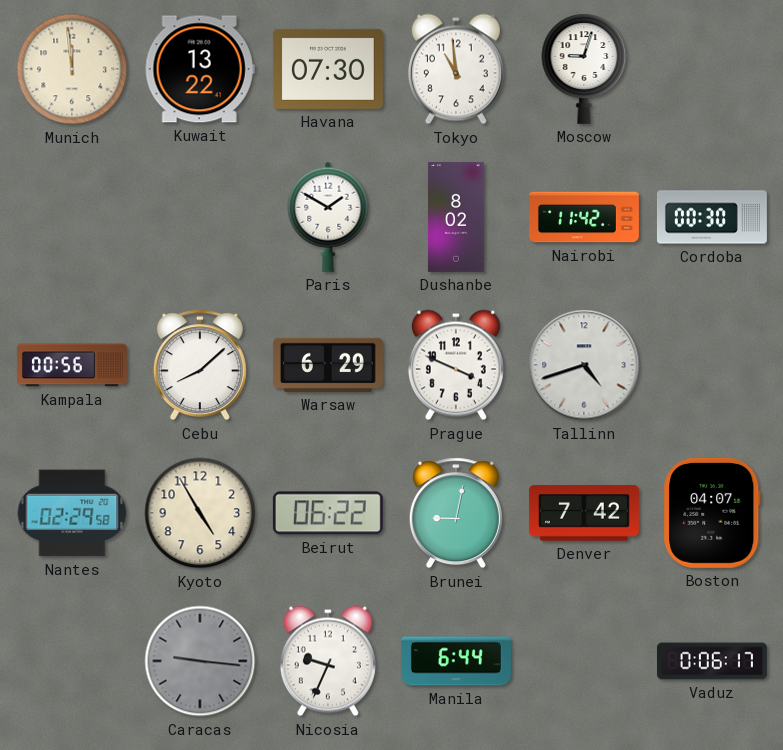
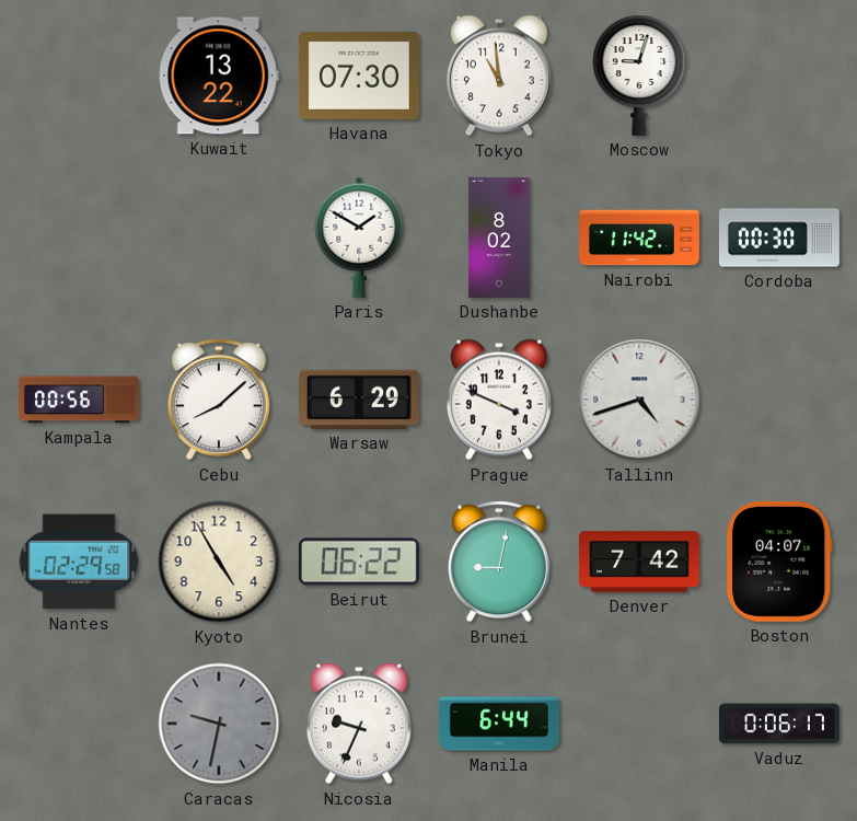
Munich: 11:59 -> none
Caracas: 9:16 -> 9:32
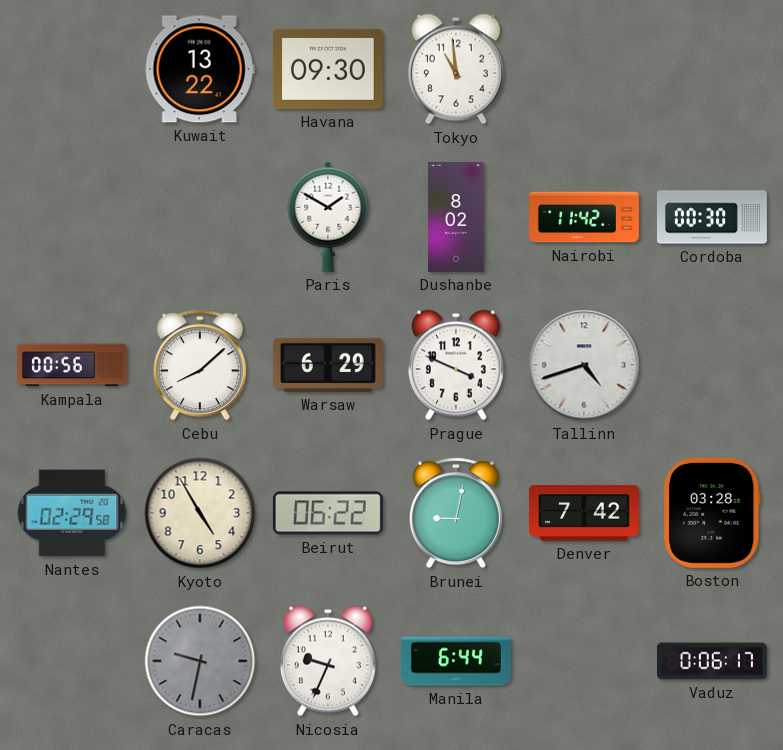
Havana: 07:30 -> 09:30
Moscow: 9:03 -> none
Boston: 04:07 -> 03:28
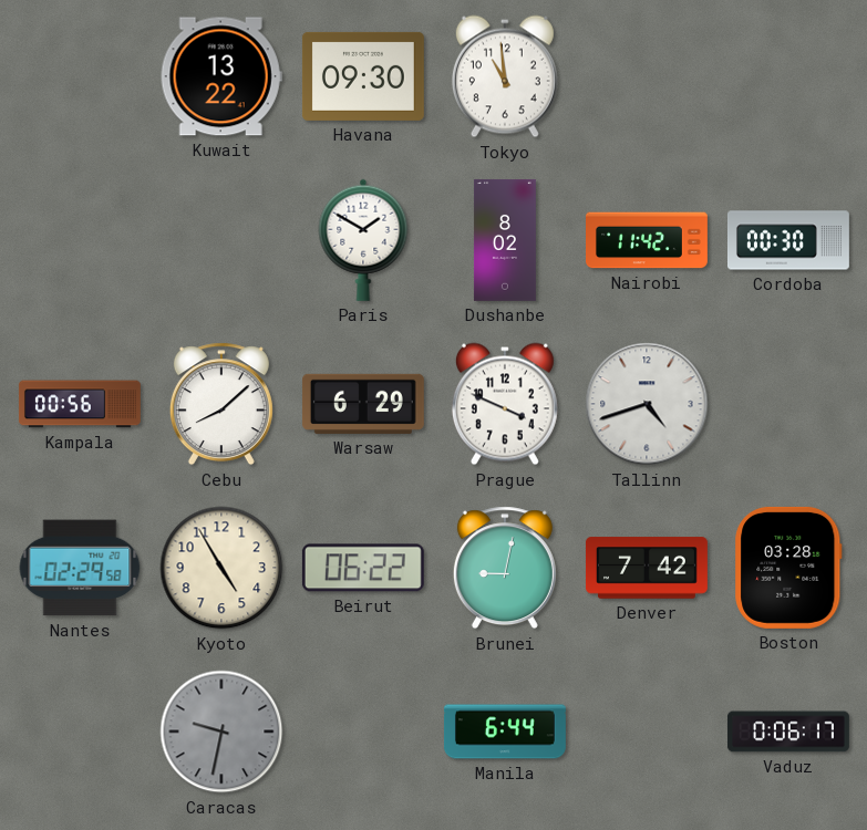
Nicosia: 9:34 -> none
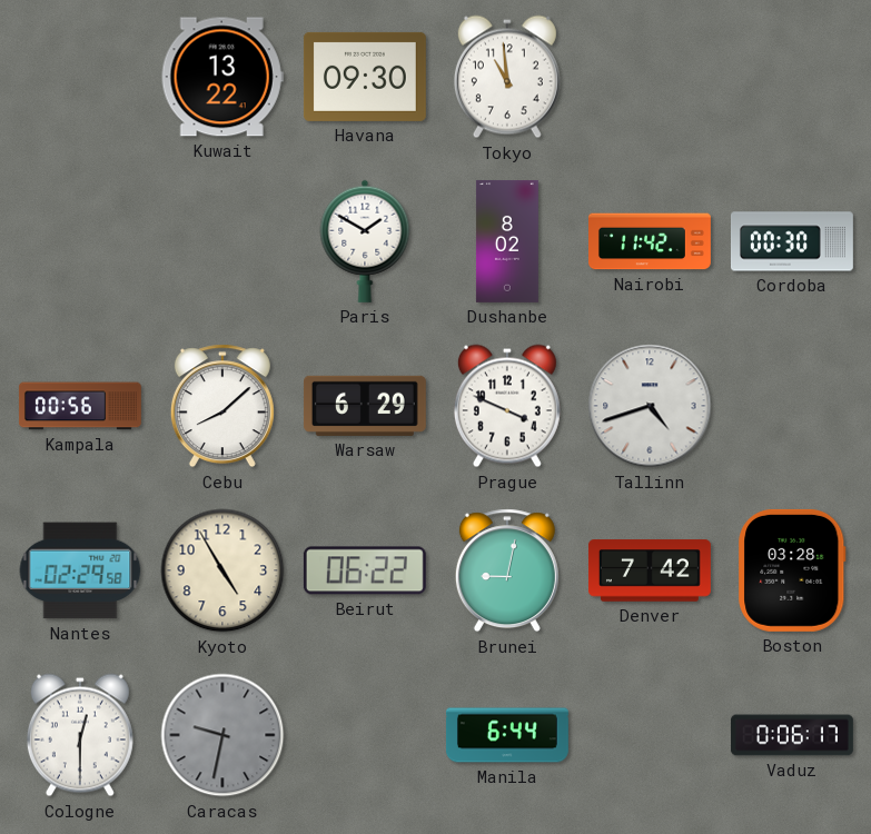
Cologne: none -> 12:30
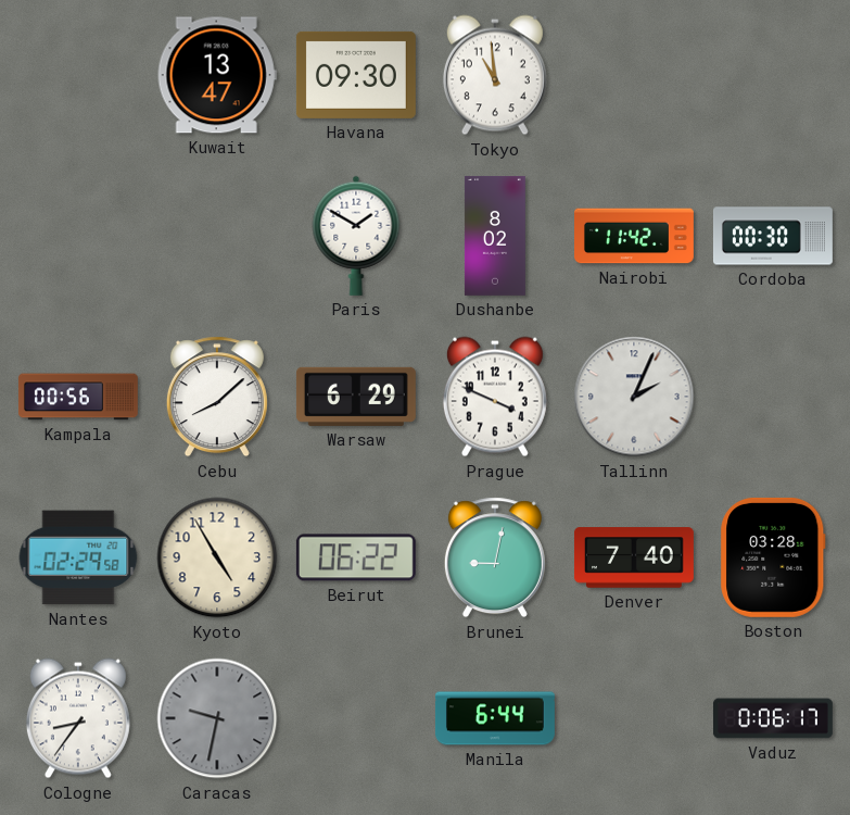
Kuwait: 13:22 -> 13:47
Tallinn: 4:42 -> 2:04
Denver: 7:42 -> 7:40
Cologne: 12:30 -> 8:36
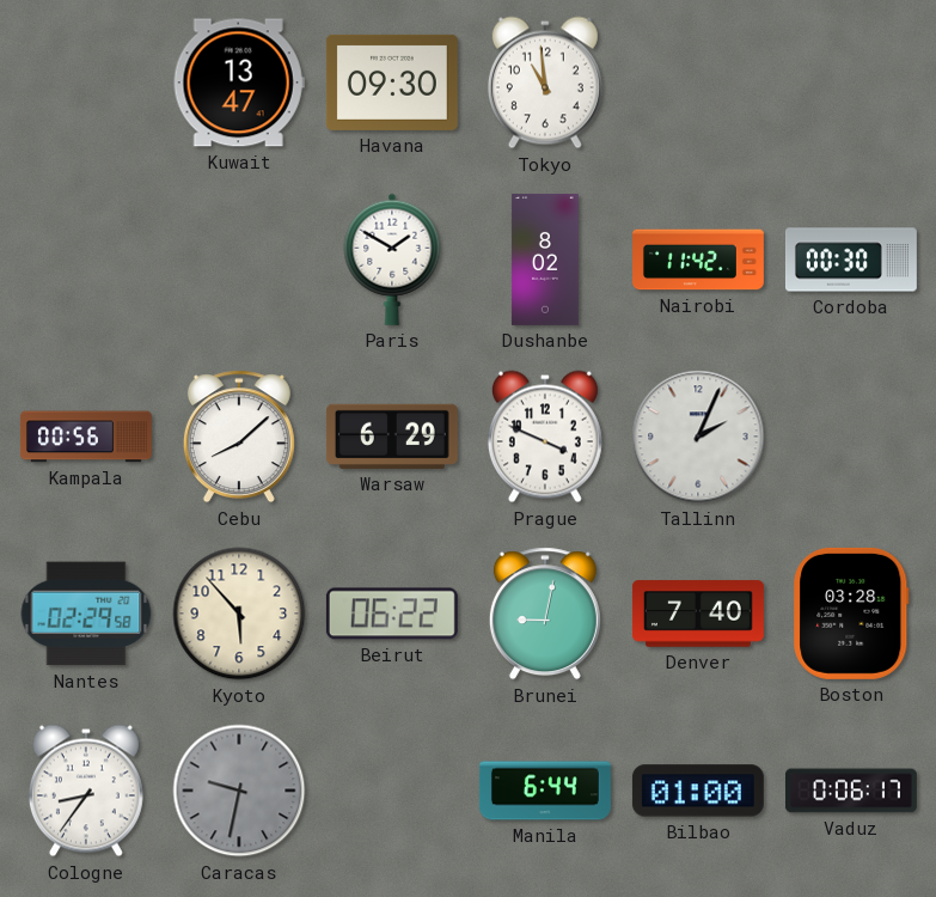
Kyoto: 4:55 -> 5:53
Bilbao: none -> 01:00
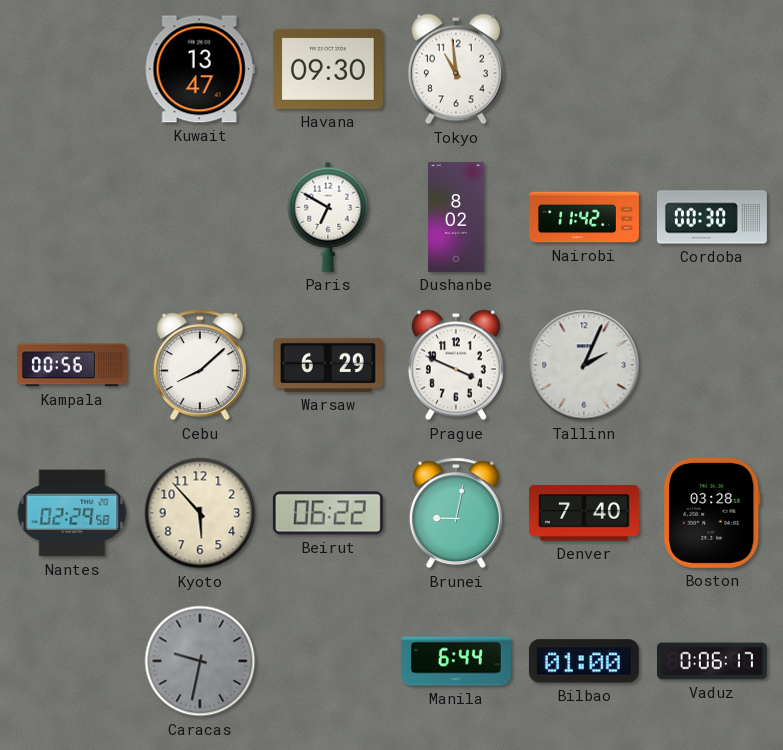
Paris: 1:50 -> 6:50
Cologne: 8:36 -> none
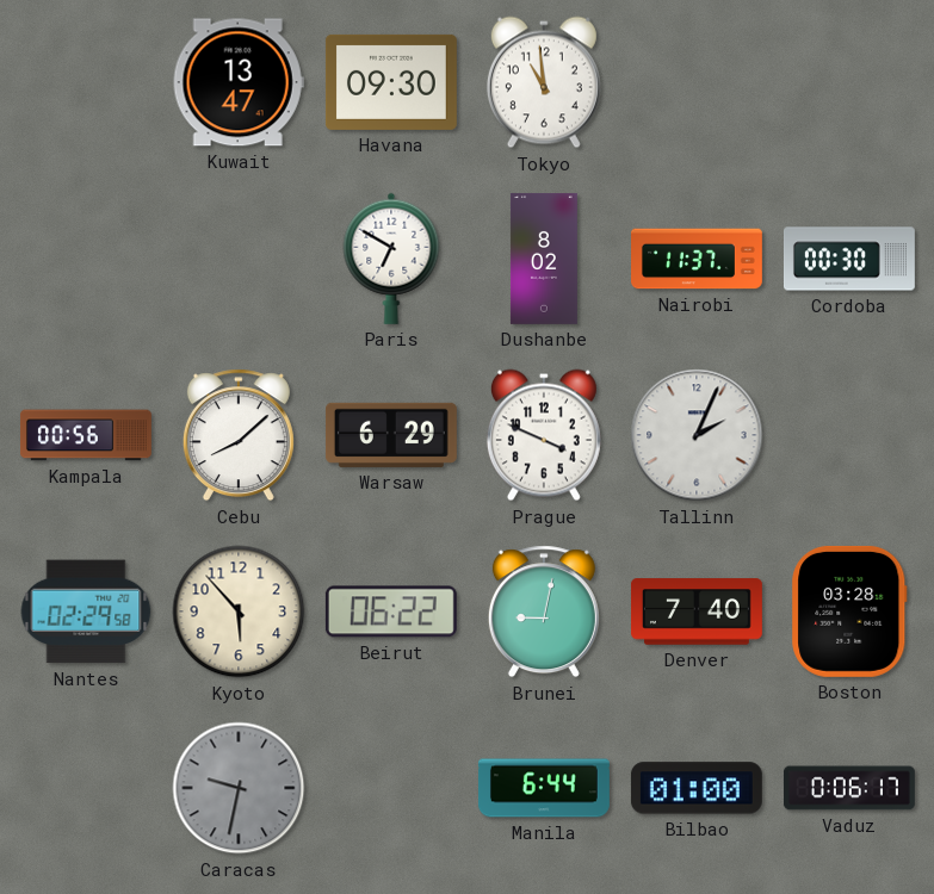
Nairobi: 11:42 -> 11:37
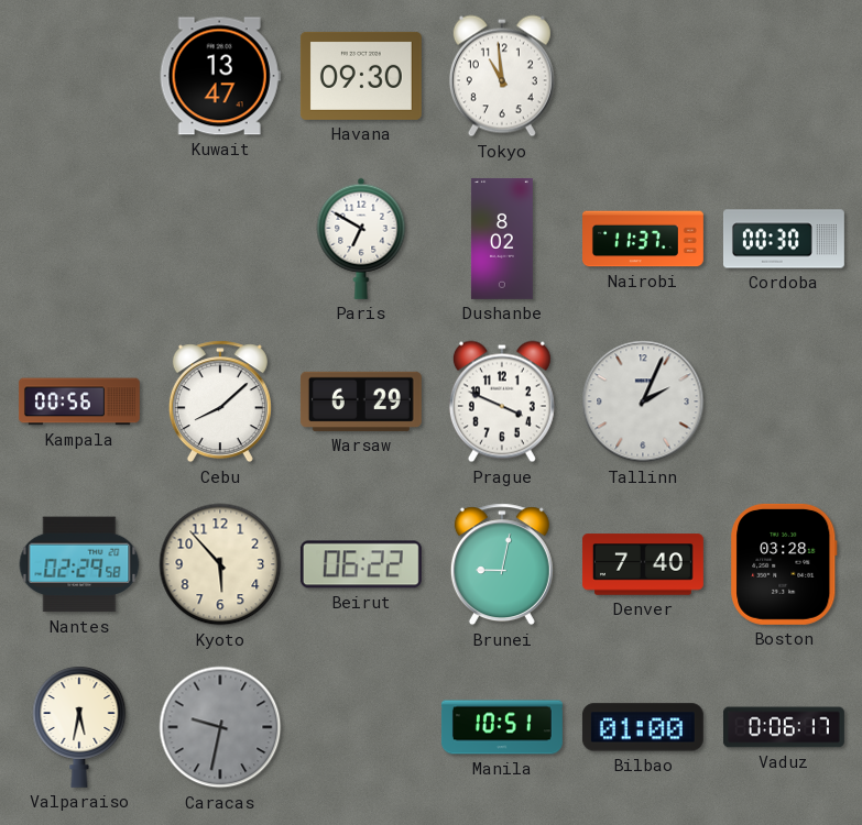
Valparaiso: none -> 5:32
Manila: 6:44 -> 10:51
